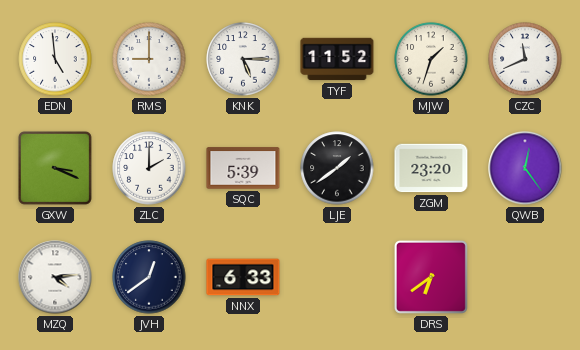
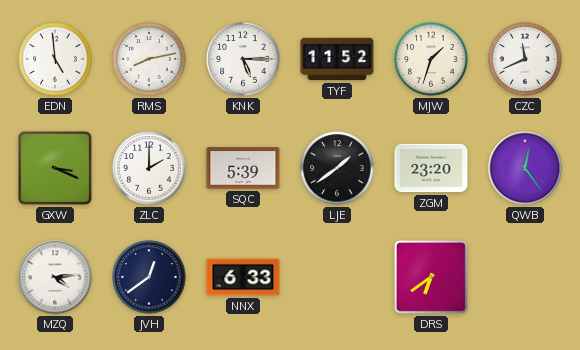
RMS: 9:00 -> 8:13
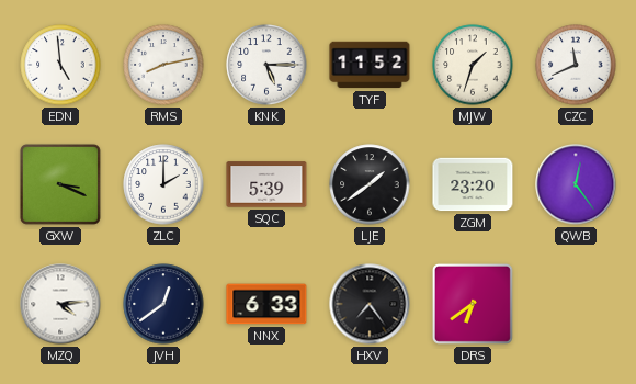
HXV: none -> 7:24
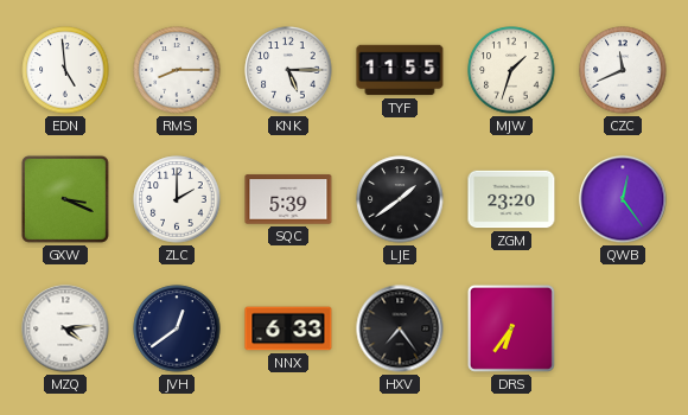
RMS: 8:13 -> 8:15
TYF: 11:52 -> 11:55
DRS: 6:39 -> 6:36
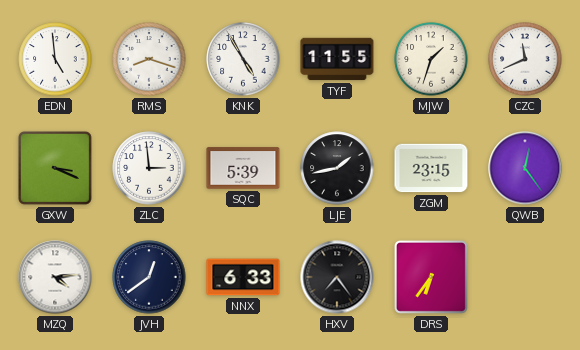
RMS: 8:15 -> 8:18
KNK: 5:15 -> 4:55
ZLC: 2:00 -> 2:59
LJE: 1:39 -> 1:43
ZGM: 23:20 -> 23:15
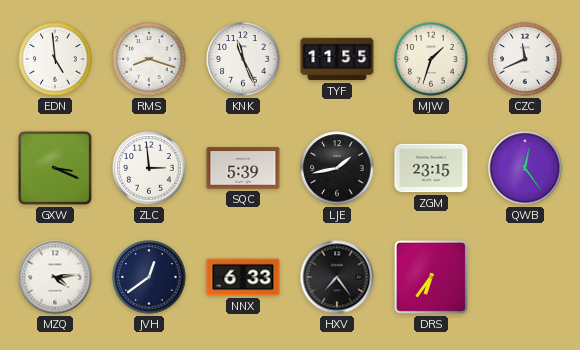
KNK: 4:55 -> 11:26
